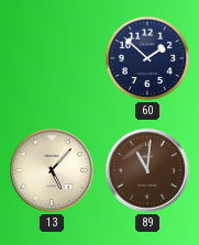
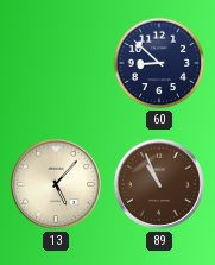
60: 1:52 -> 8:52
89: 11:01 -> 10:56
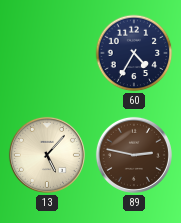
60: 8:52 -> 4:35
89: 10:56 -> 2:47
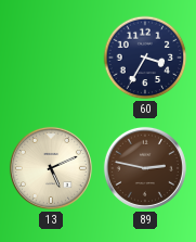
60: 4:35 -> 3:35
13: 5:07 -> 5:11
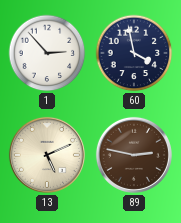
1: none -> 2:53
60: 3:35 -> 3:58
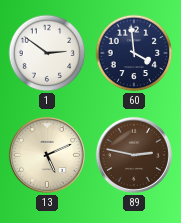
1: 2:53 -> 2:51
60: 3:58 -> 3:59
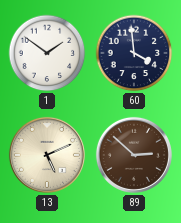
1: 2:51 -> 1:51
89: 2:47 -> 2:52
